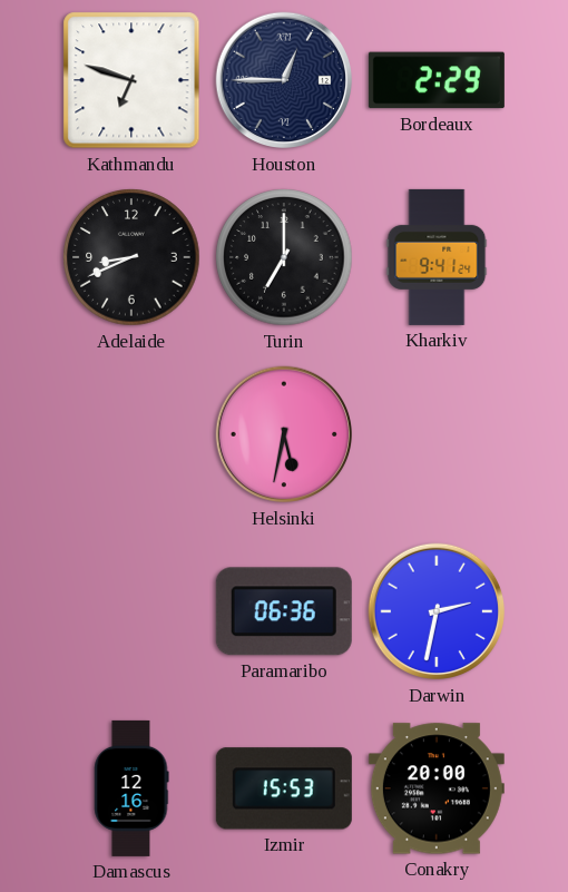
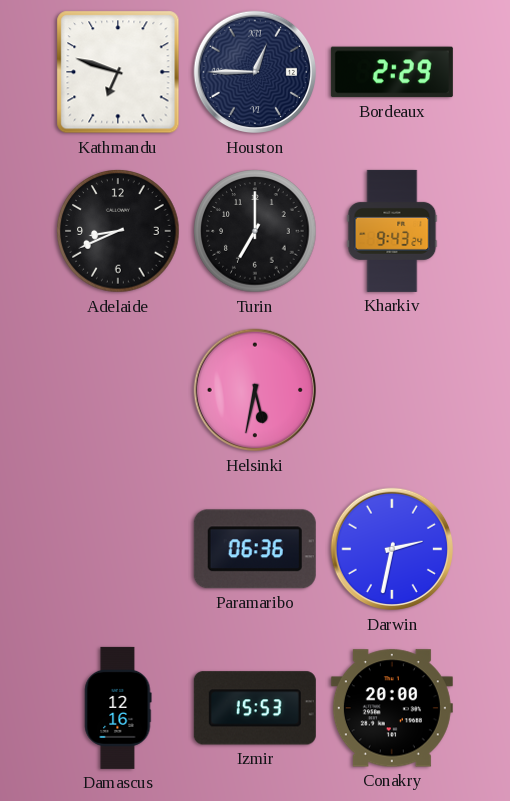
Kharkiv: 9:41 -> 9:43
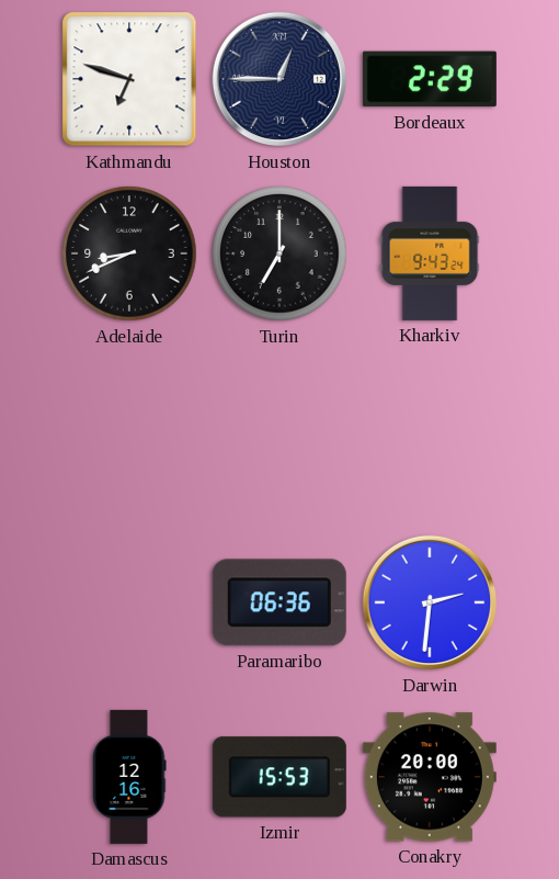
Helsinki: 5:32 -> none
Darwin: 2:32 -> 2:31
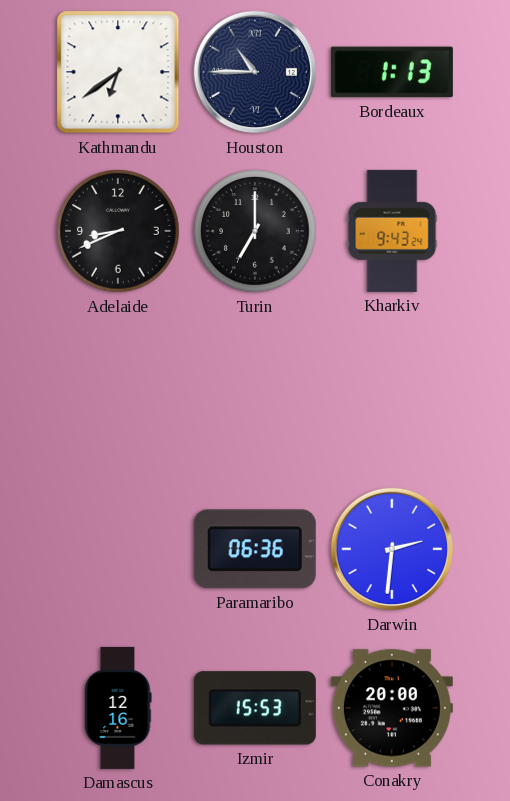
Kathmandu: 6:48 -> 6:39
Houston: 12:45 -> 10:45
Bordeaux: 2:29 -> 1:13
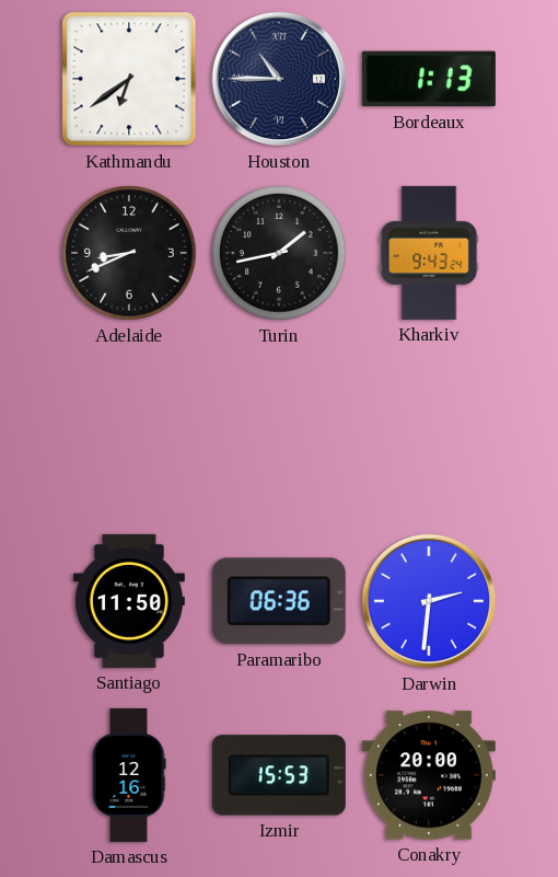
Turin: 7:00 -> 1:43
Santiago: none -> 11:50
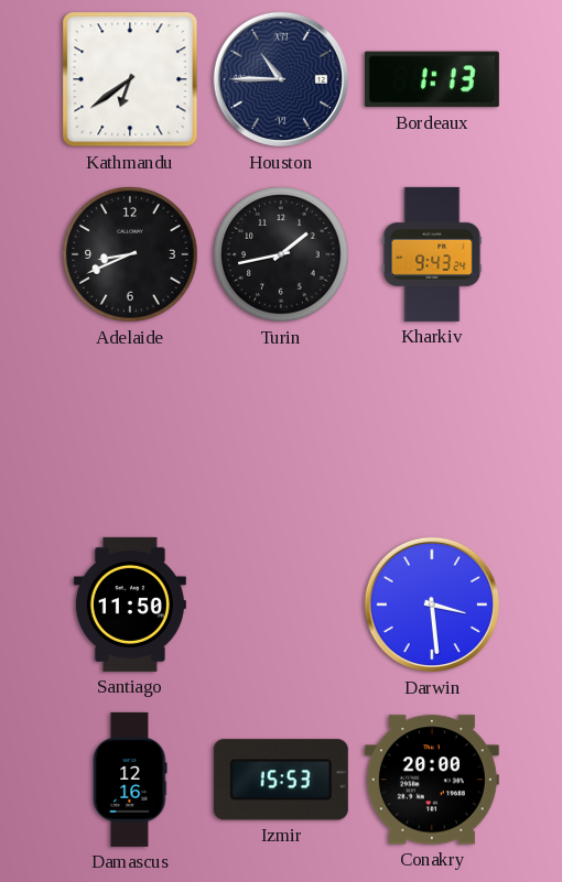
Paramaribo: 06:36 -> none
Darwin: 2:31 -> 3:29
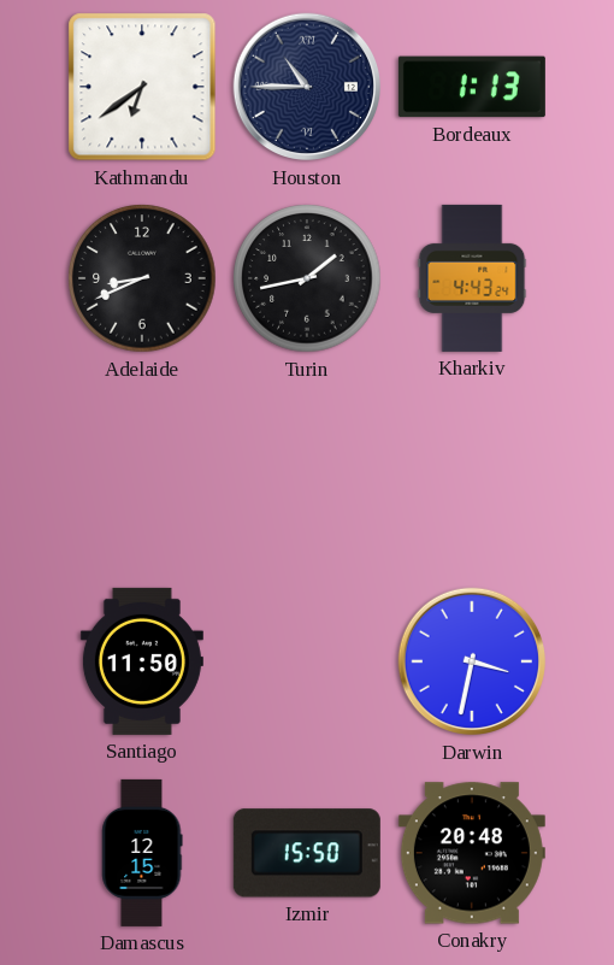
Kharkiv: 9:43 -> 4:43
Darwin: 3:29 -> 3:32
Damascus: 12:16 -> 12:15
Izmir: 15:53 -> 15:50
Conakry: 20:00 -> 20:48
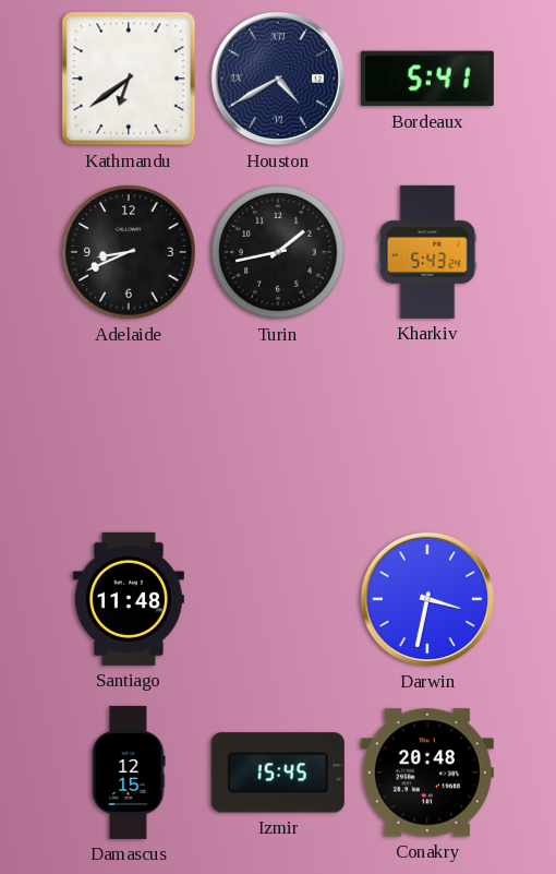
Houston: 10:45 -> 4:40
Bordeaux: 1:13 -> 5:41
Kharkiv: 4:43 -> 5:43
Santiago: 11:50 -> 11:48
Izmir: 15:50 -> 15:45
